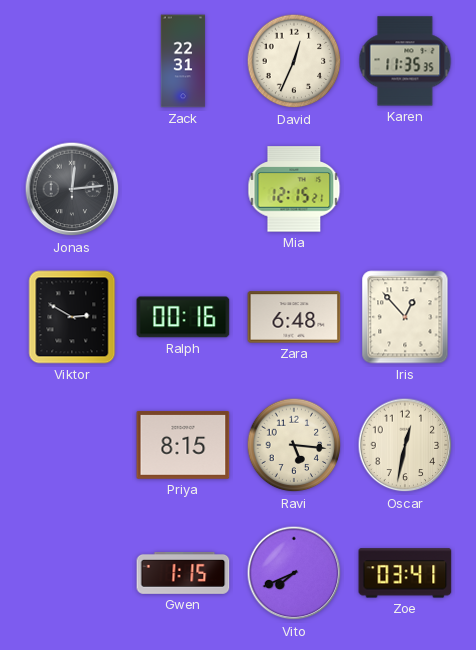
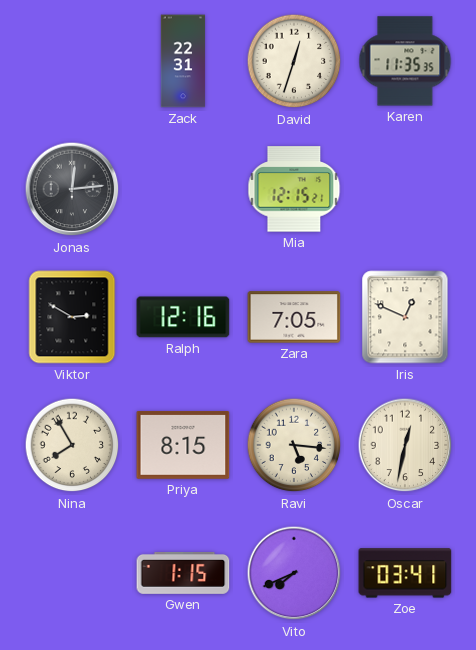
David: 12:34 -> 12:33
Ralph: 00:16 -> 12:16
Zara: 6:48 -> 7:05
Iris: 12:53 -> 12:49
Nina: none -> 7:55
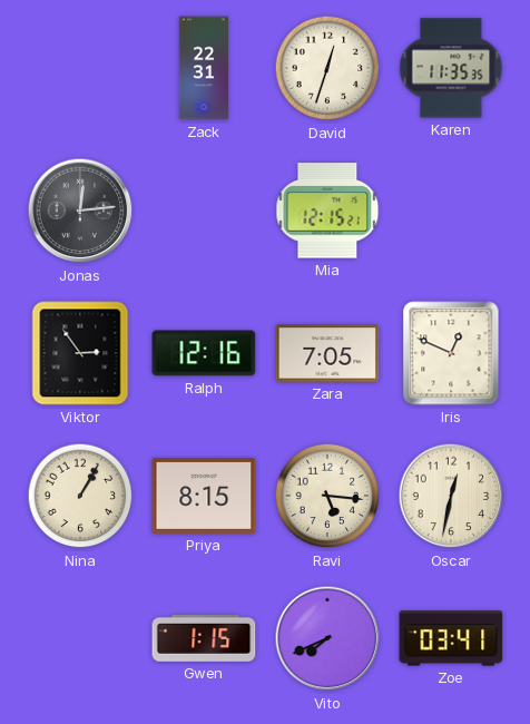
Viktor: 2:50 -> 2:54
Nina: 7:55 -> 1:05
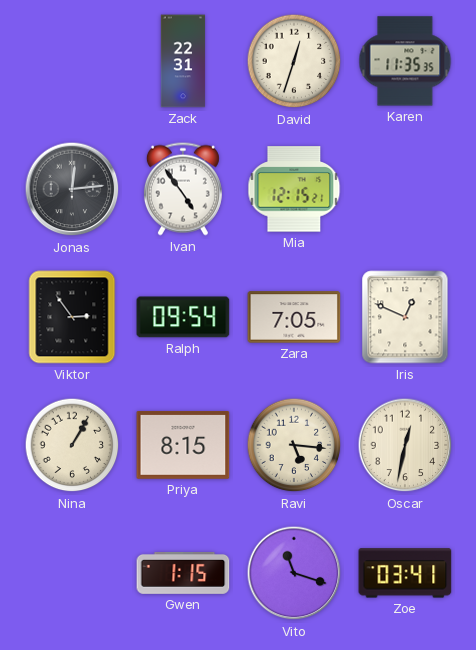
Ivan: none -> 4:54
Ralph: 12:16 -> 09:54
Vito: 7:41 -> 11:18
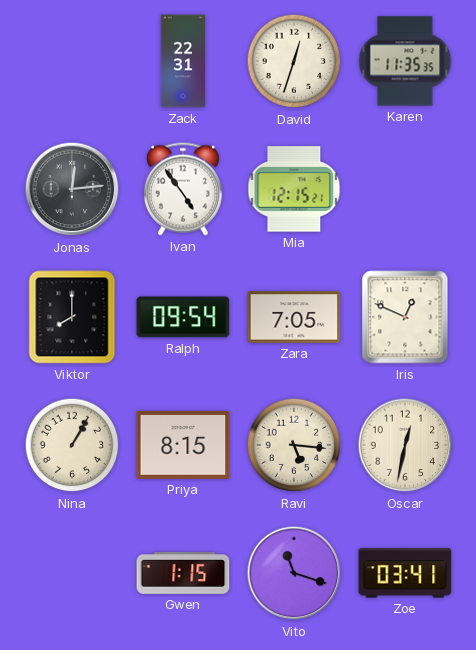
Viktor: 2:54 -> 8:00
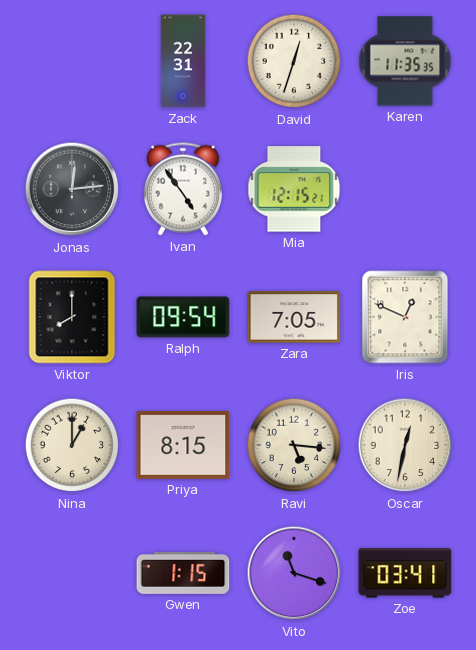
Nina: 1:05 -> 1:00
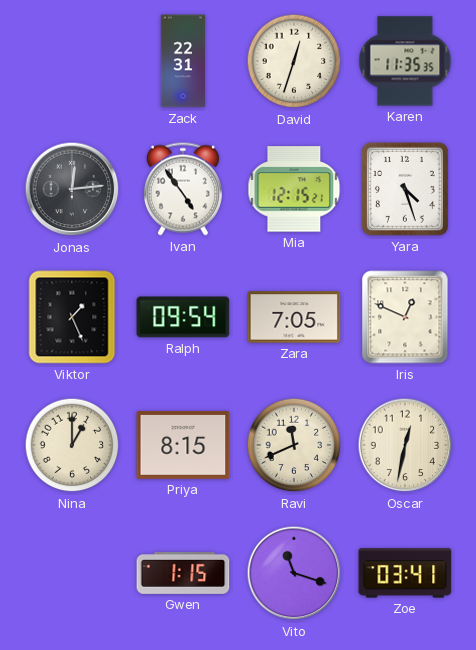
Yara: none -> 4:27
Viktor: 8:00 -> 1:26
Ravi: 5:16 -> 11:41
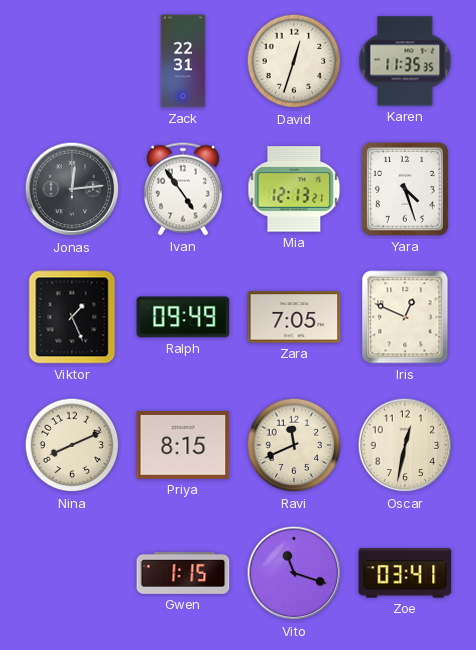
Mia: 12:15 -> 12:13
Ralph: 09:54 -> 09:49
Nina: 1:00 -> 8:11
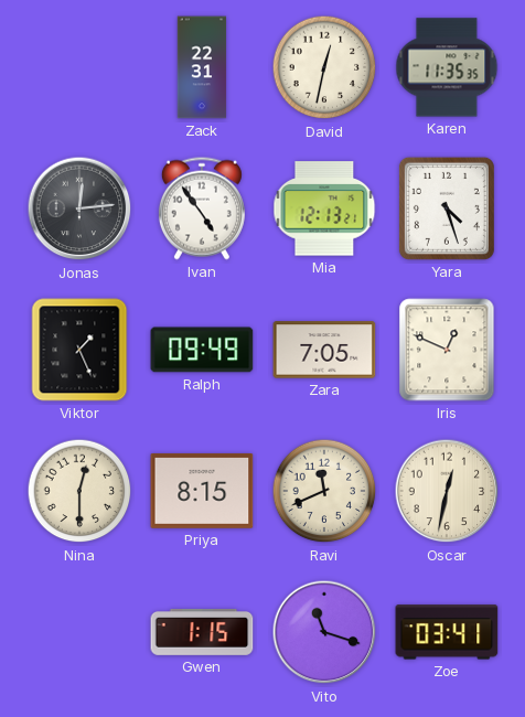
David: 12:33 -> 12:32
Nina: 8:11 -> 12:30
